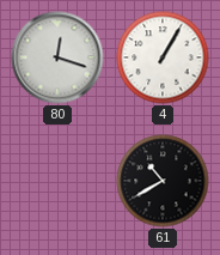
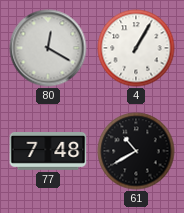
80: 12:18 -> 12:20
77: none -> 7:48
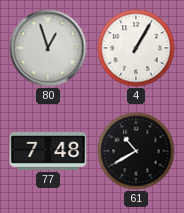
80: 12:20 -> 12:57
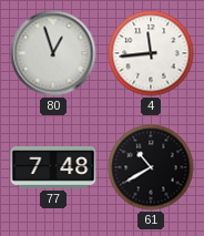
4: 1:05 -> 11:44
